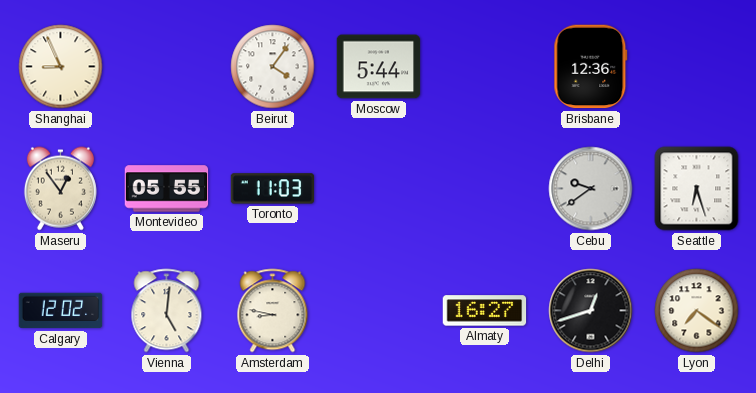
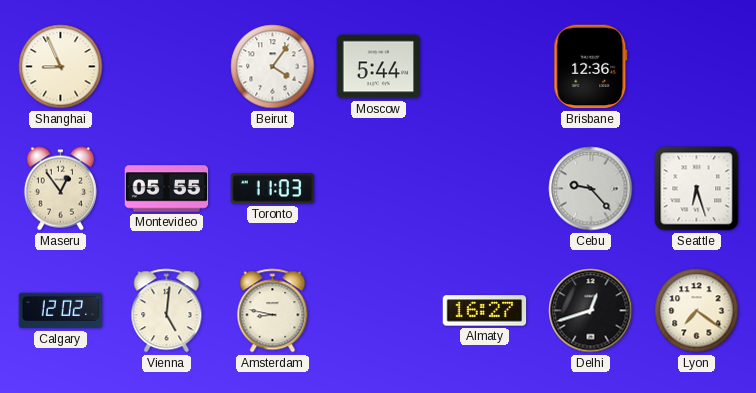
Cebu: 9:39 -> 9:23
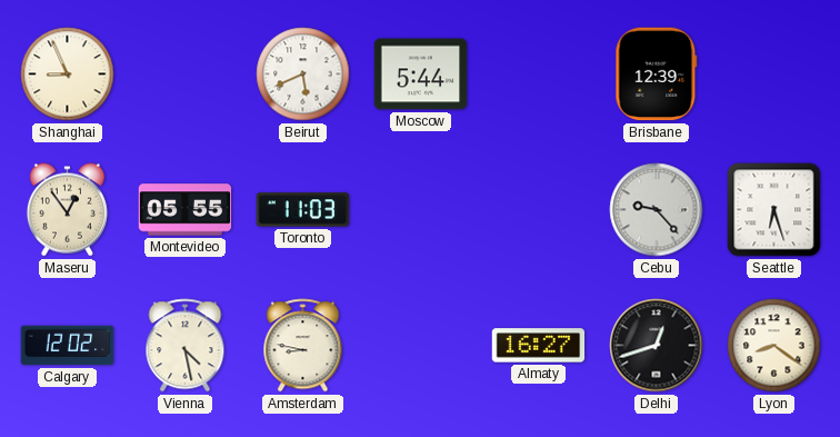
Beirut: 4:06 -> 5:41
Brisbane: 12:36 -> 12:39
Vienna: 5:01 -> 4:28
Lyon: 7:21 -> 8:21
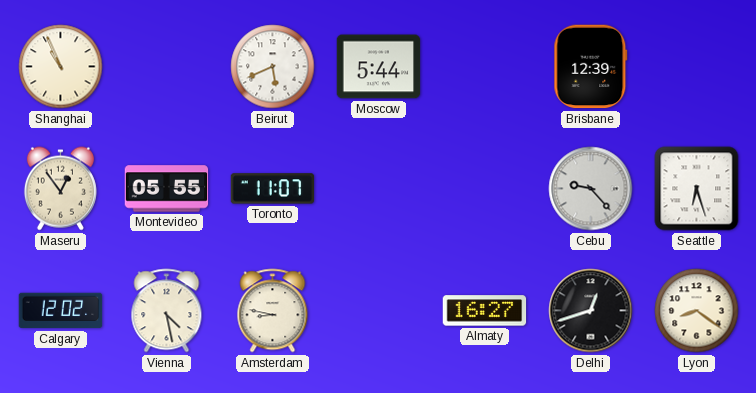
Shanghai: 8:56 -> 10:56
Toronto: 11:03 -> 11:07
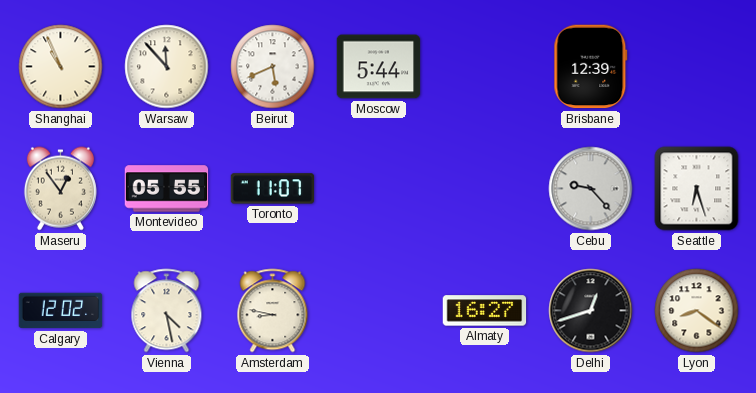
Warsaw: none -> 11:53
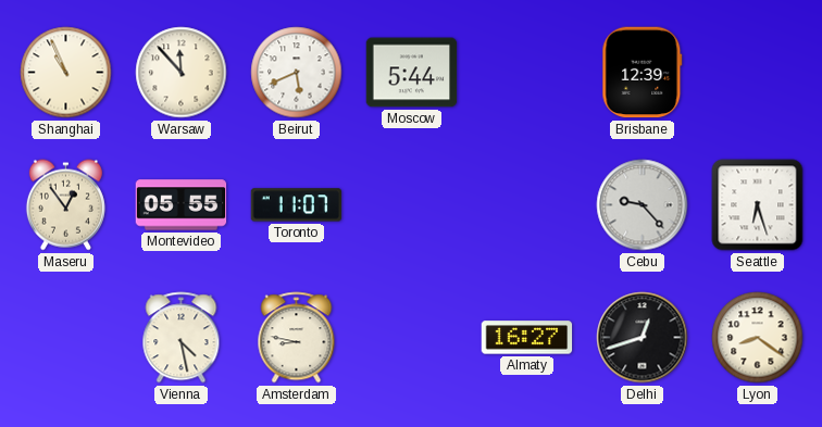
Calgary: 12:02 -> none
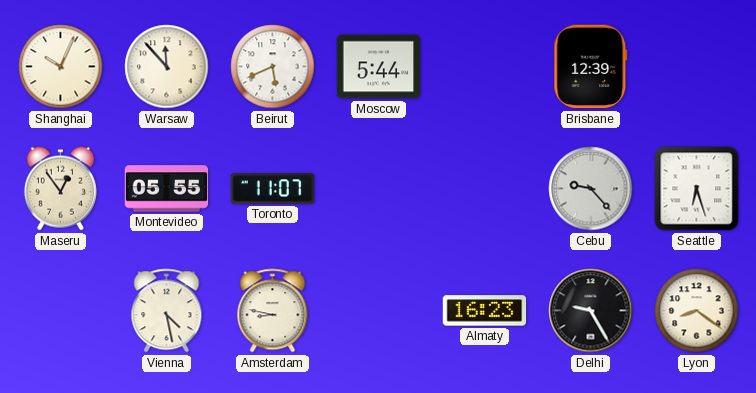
Shanghai: 10:56 -> 10:04
Almaty: 16:27 -> 16:23
Delhi: 12:42 -> 9:25
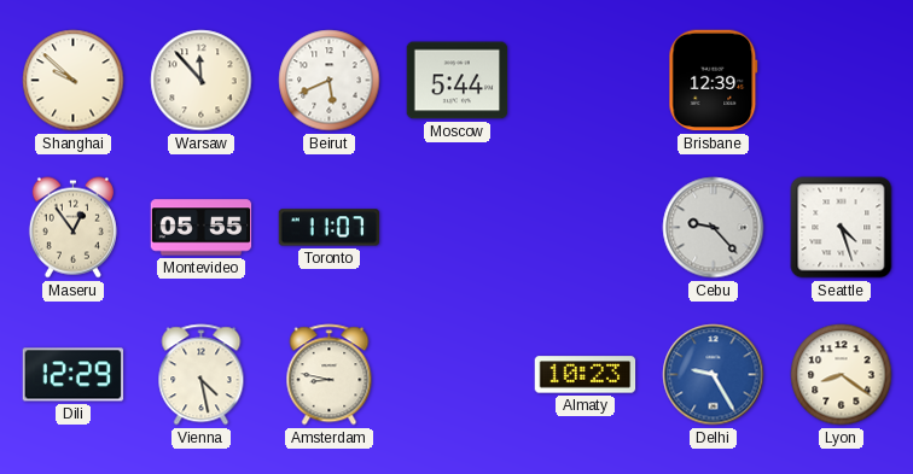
Shanghai: 10:04 -> 9:52
Seattle: 6:27 -> 4:27
Dili: none -> 12:29
Almaty: 16:23 -> 10:23
Delhi dial: black -> blue
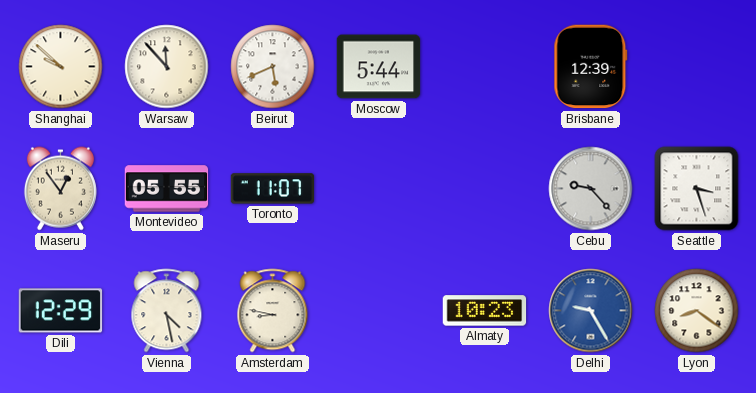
Seattle: 4:27 -> 3:27
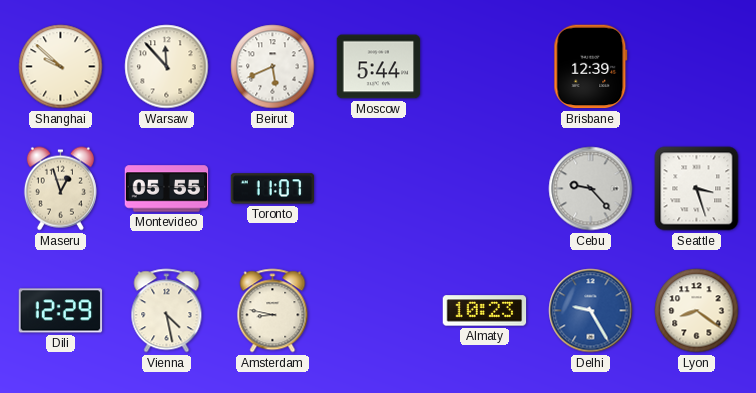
Maseru: 12:54 -> 12:57
